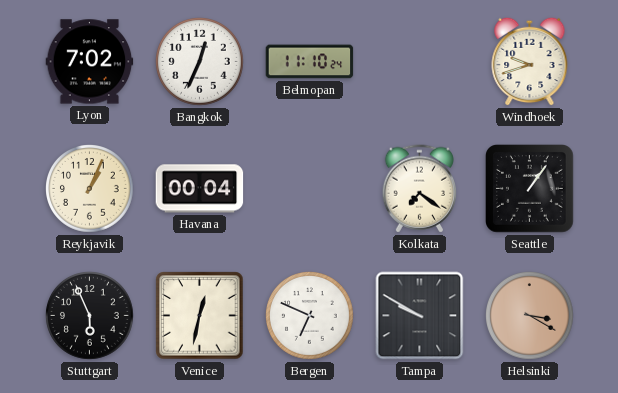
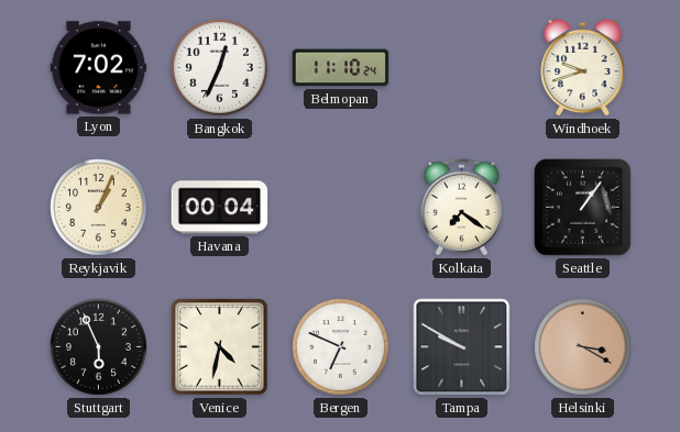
Venice: 12:32 -> 4:32
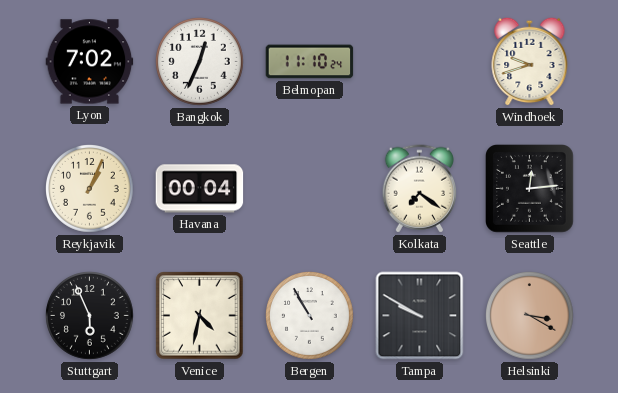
Seattle: 1:06 -> 12:14
Bergen: 6:49 -> 10:55
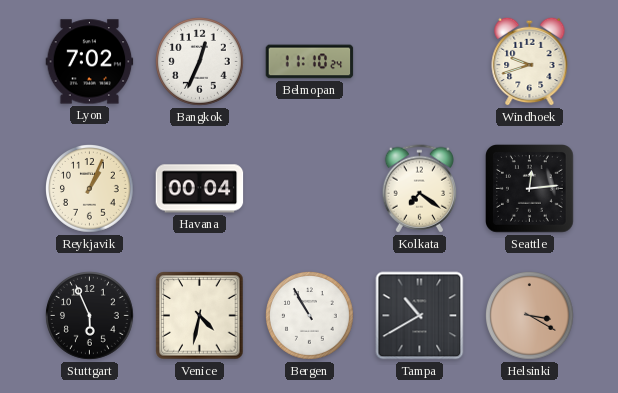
Tampa: 9:50 -> 10:40
